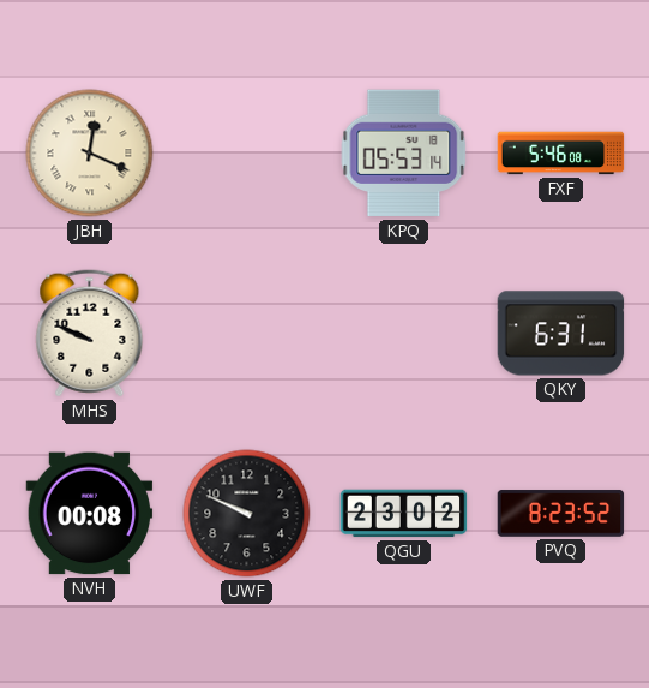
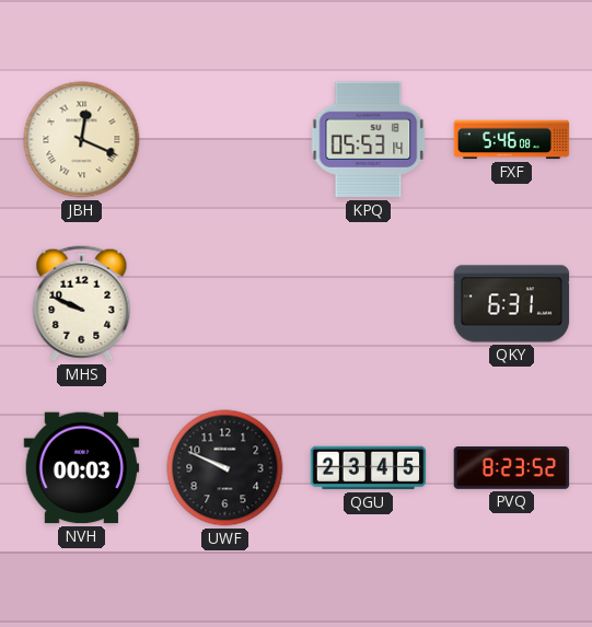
NVH: 00:08 -> 00:03
QGU: 23:02 -> 23:45
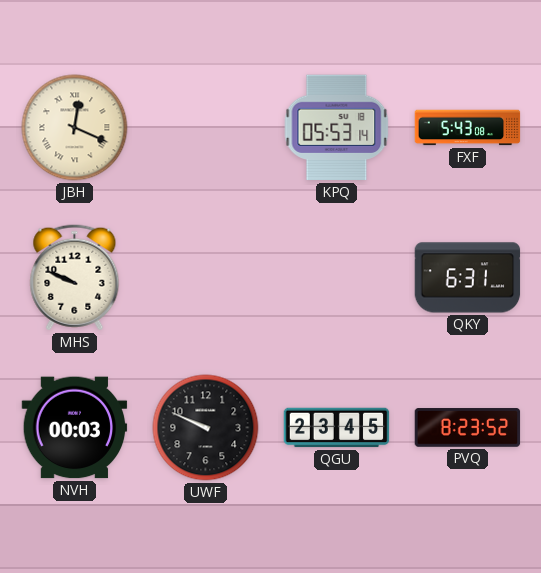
FXF: 5:46 -> 5:43
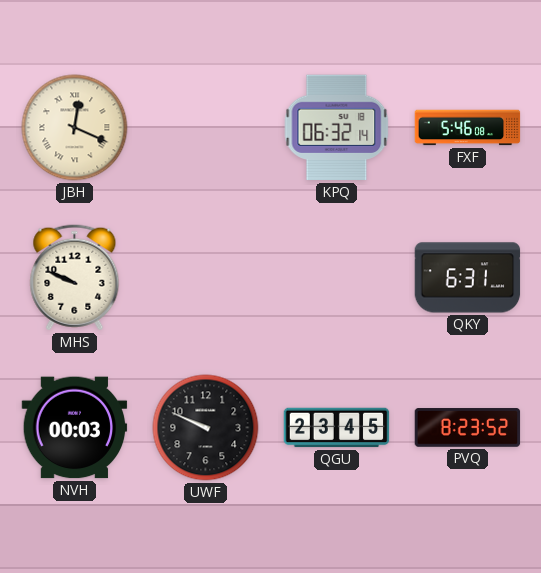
KPQ: 05:53 -> 06:32
FXF: 5:43 -> 5:46
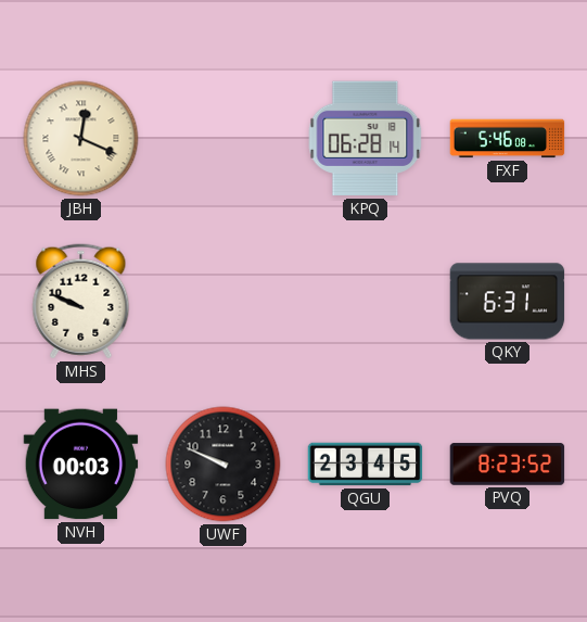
KPQ: 06:32 -> 06:28
